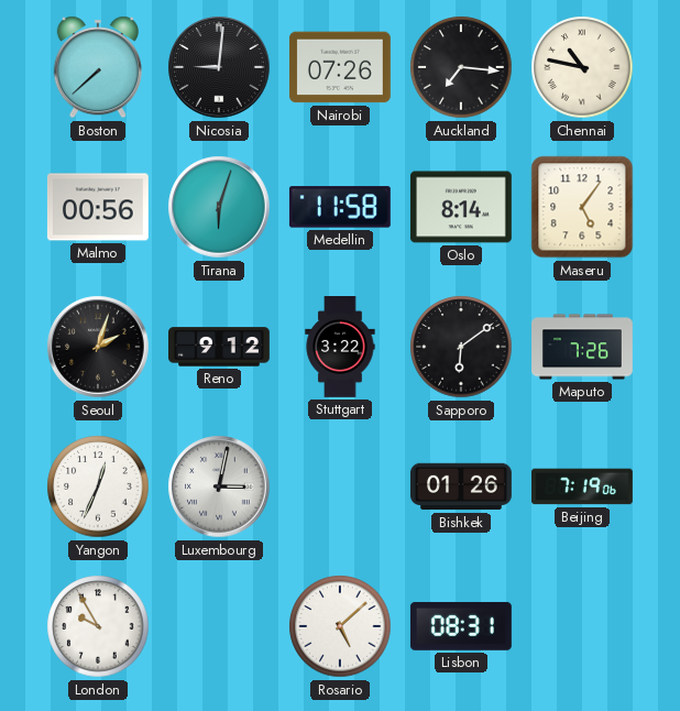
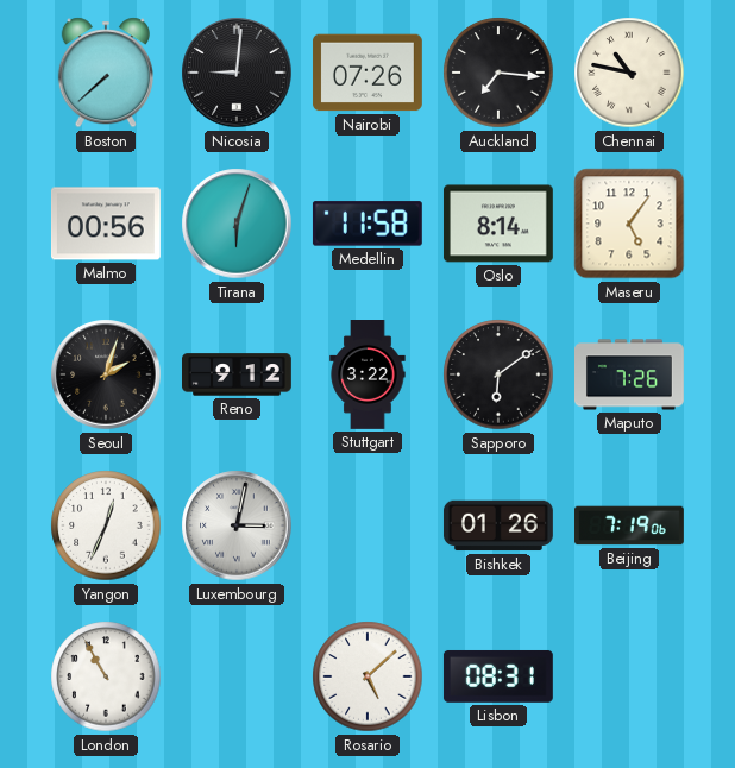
London: 9:55 -> 10:55
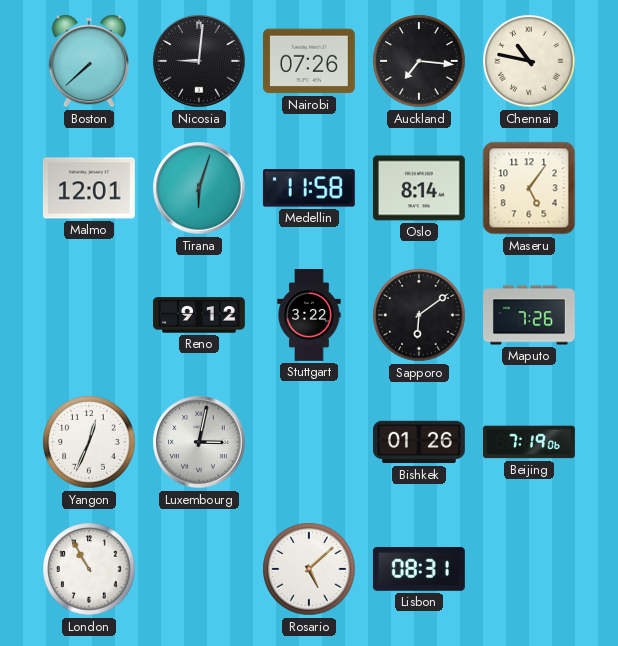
Malmo: 00:56 -> 12:01
Seoul: 2:03 -> none
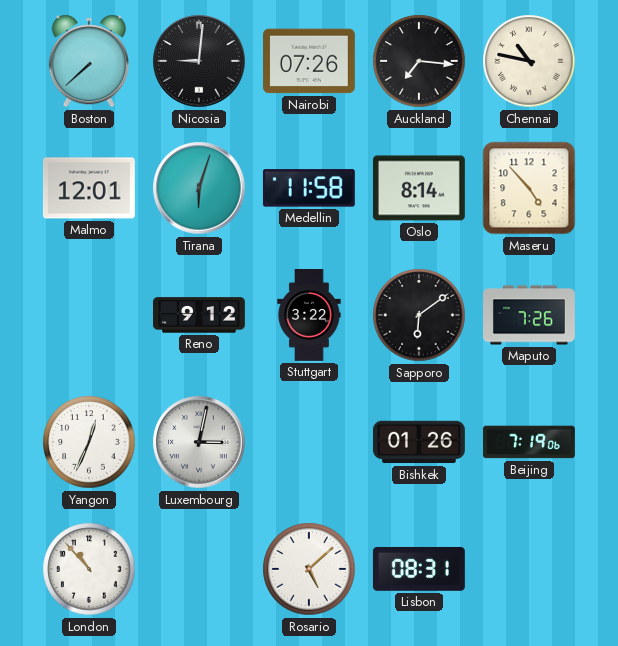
Maseru: 5:06 -> 4:53
London: 10:55 -> 10:53
